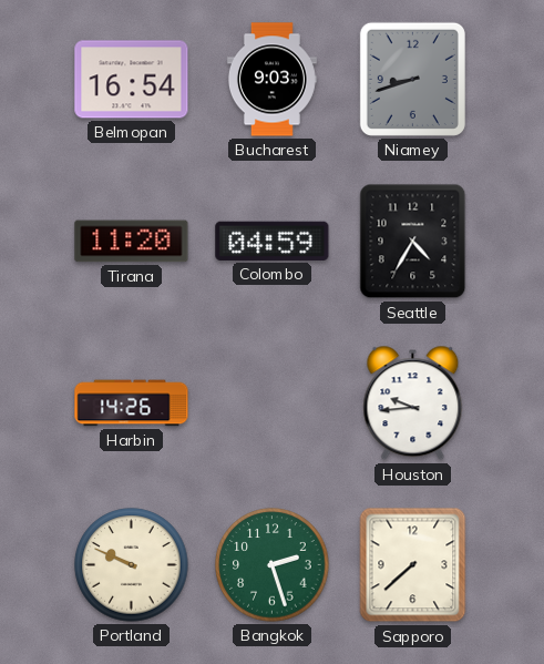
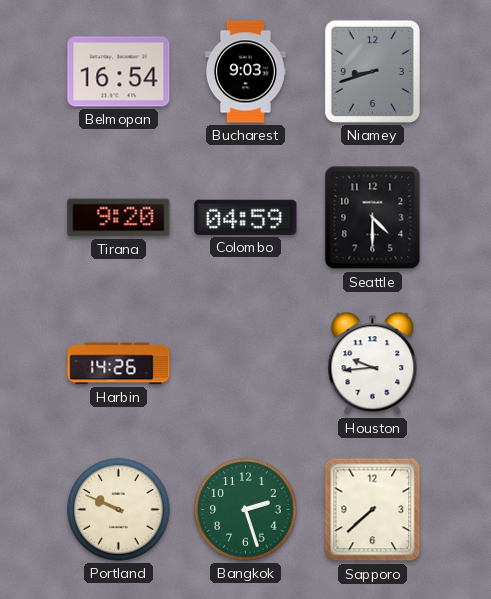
Tirana: 11:20 -> 9:20
Seattle: 4:35 -> 4:30
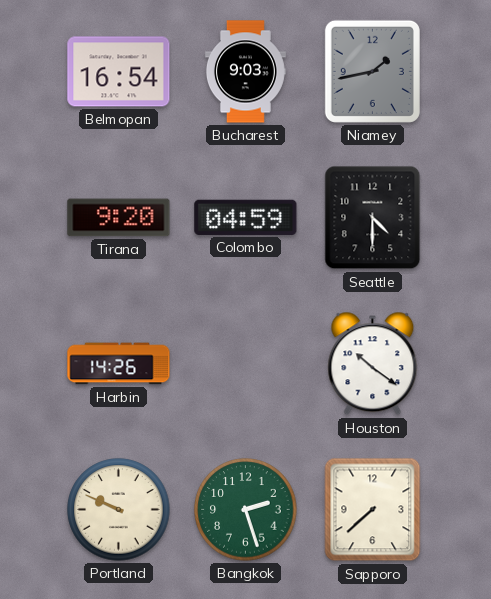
Niamey: 8:42 -> 1:43
Houston: 9:44 -> 10:21
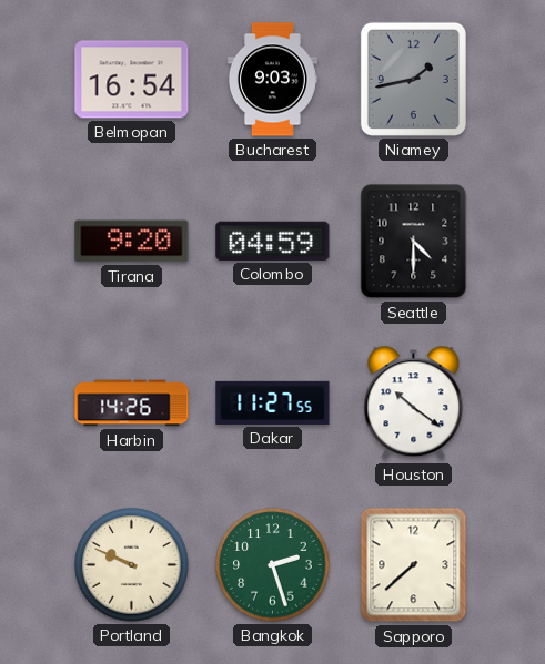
Dakar: none -> 11:27
